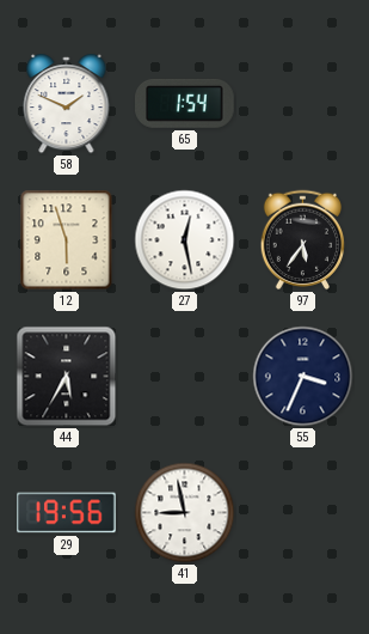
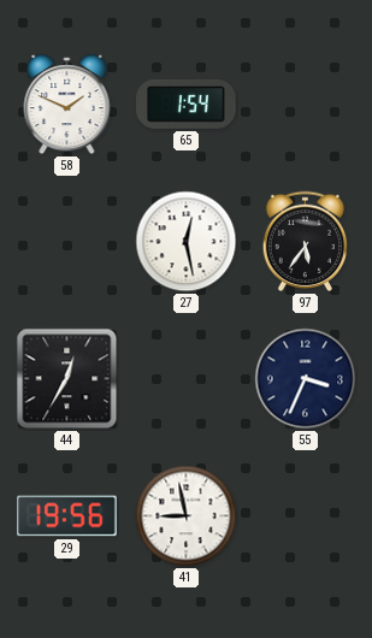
12: 5:57 -> none
44: 5:35 -> 12:35
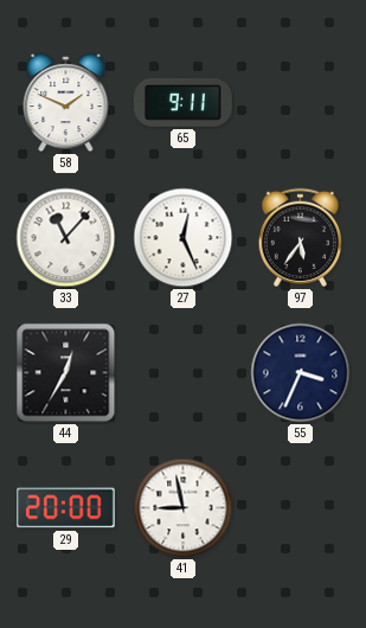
65: 1:54 -> 9:11
33: none -> 11:07
27: 12:28 -> 12:26
29: 19:56 -> 20:00
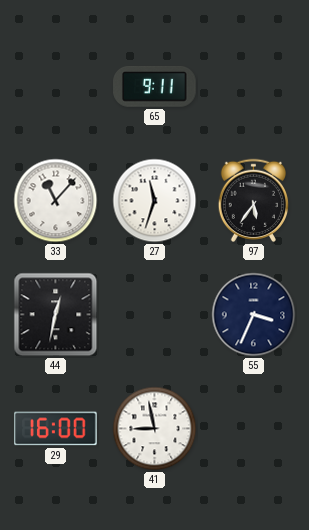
58: 1:49 -> none
27: 12:26 -> 11:33
44: 12:35 -> 12:32
29: 20:00 -> 16:00
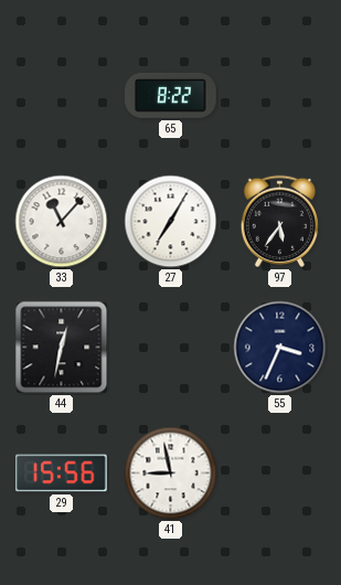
65: 9:11 -> 8:22
27: 11:33 -> 7:05
29: 16:00 -> 15:56
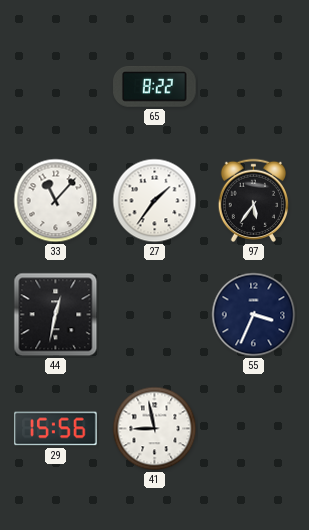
27: 7:05 -> 1:36
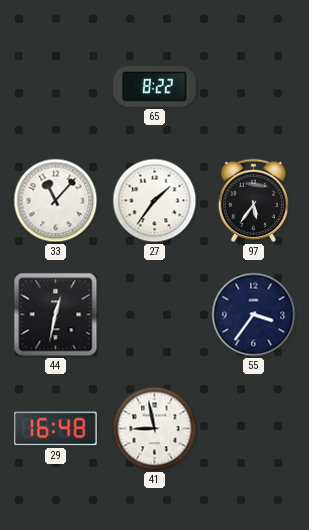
55: 3:34 -> 3:36
29: 15:56 -> 16:48
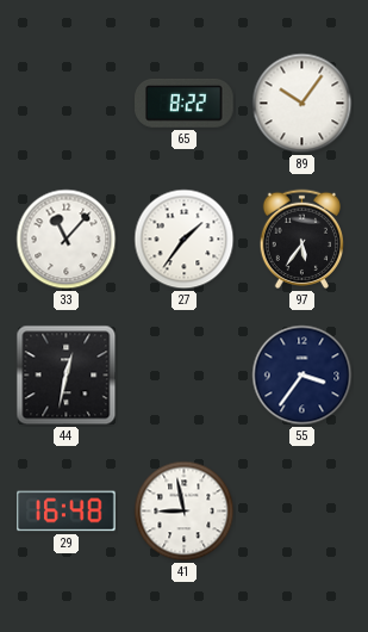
89: none -> 10:06
